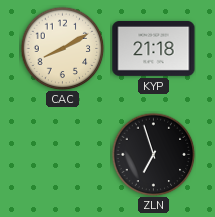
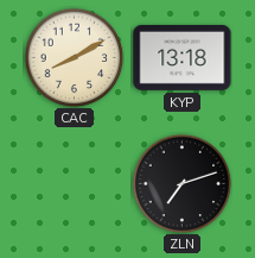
KYP: 21:18 -> 13:18
ZLN: 6:57 -> 7:12
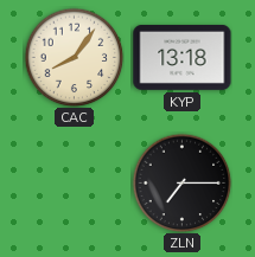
CAC: 8:10 -> 8:06
ZLN: 7:12 -> 7:15
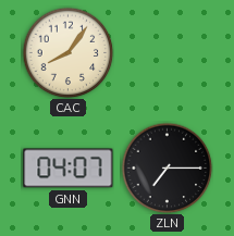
KYP: 13:18 -> none
GNN: none -> 04:07
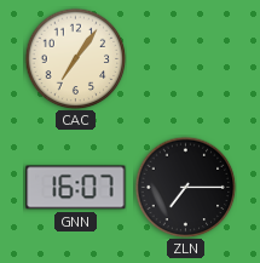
CAC: 8:06 -> 7:06
GNN: 04:07 -> 16:07
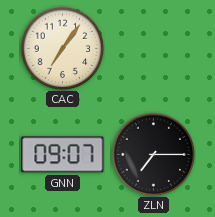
GNN: 16:07 -> 09:07
